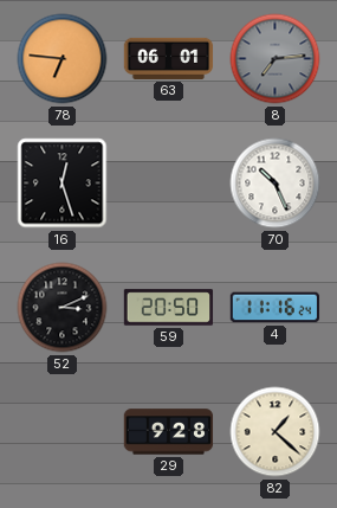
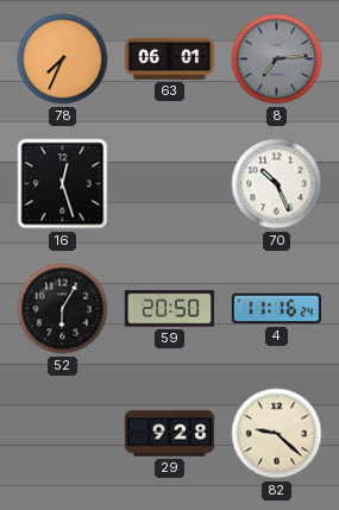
78: 6:46 -> 7:34
52: 3:11 -> 6:05
82: 1:22 -> 9:22
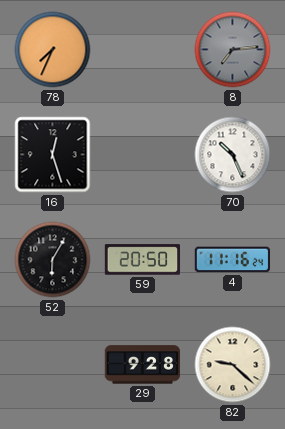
63: 06:01 -> none
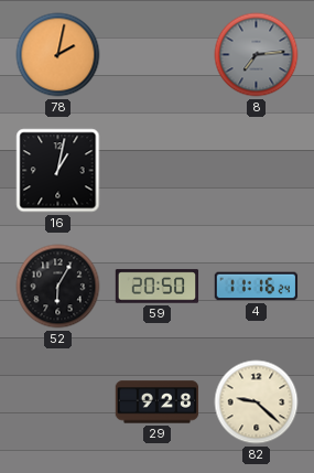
78: 7:34 -> 2:02
16: 12:27 -> 1:02
70: 10:26 -> none
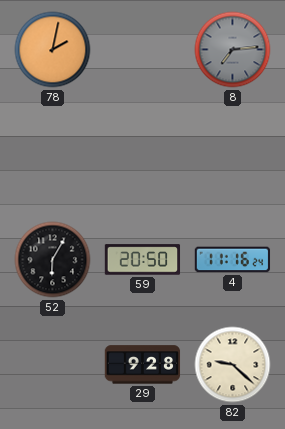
16: 1:02 -> none
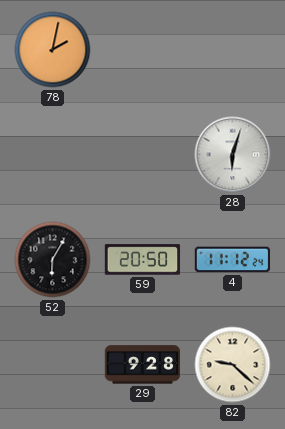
8: 7:14 -> none
28: none -> 6:03
4: 11:16 -> 11:12
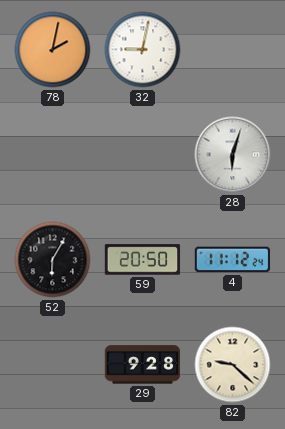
32: none -> 9:02
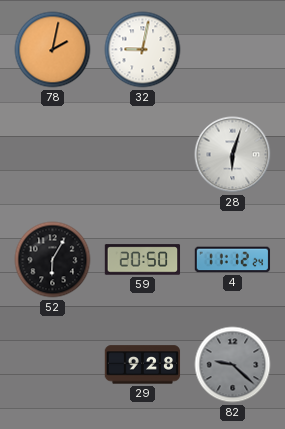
82 dial: cream -> grey
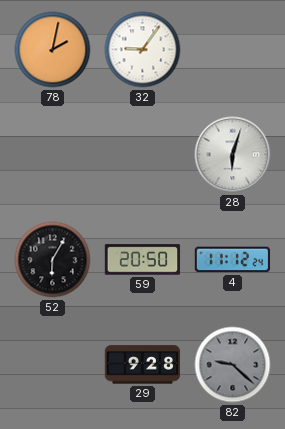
32: 9:02 -> 9:06
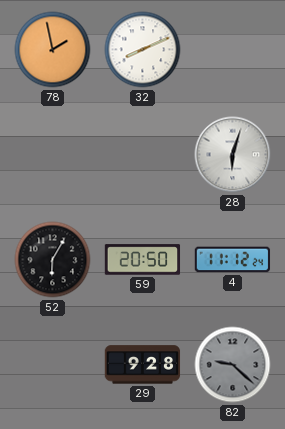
78: 2:02 -> 1:58
32: 9:06 -> 8:11
